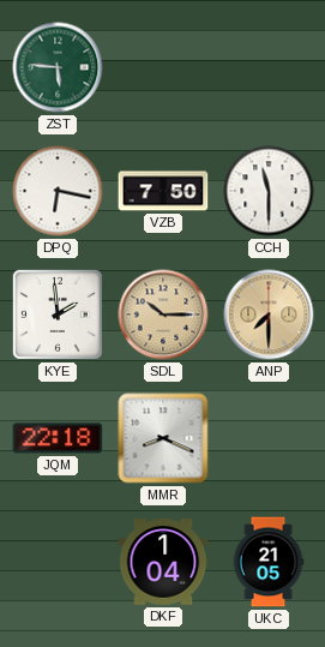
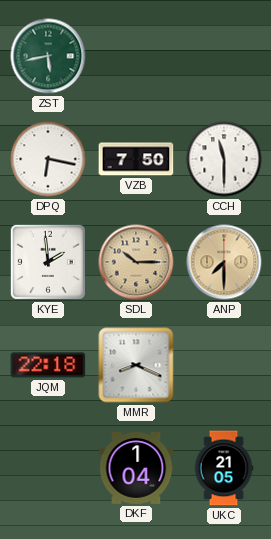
ZST: 5:46 -> 5:43
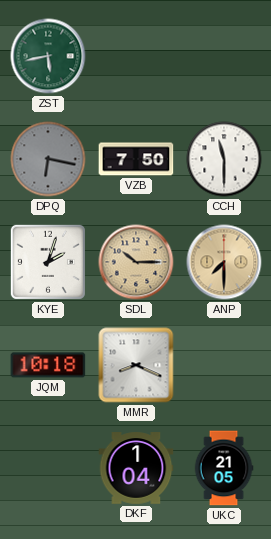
DPQ dial: white -> grey
KYE: 1:59 -> 2:03
JQM: 22:18 -> 10:18
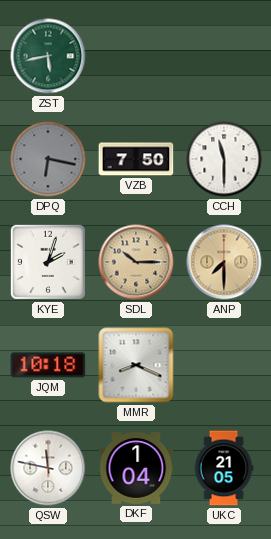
QSW: none -> 11:47
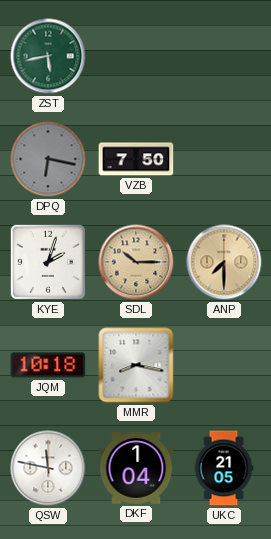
CCH: 11:30 -> none
MMR: 8:19 -> 8:17
